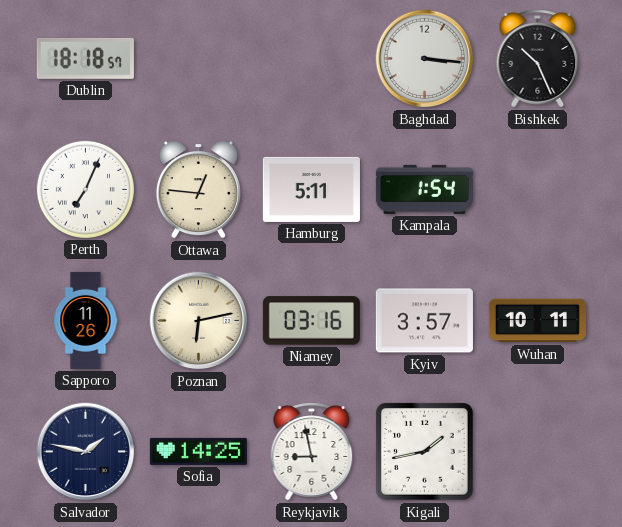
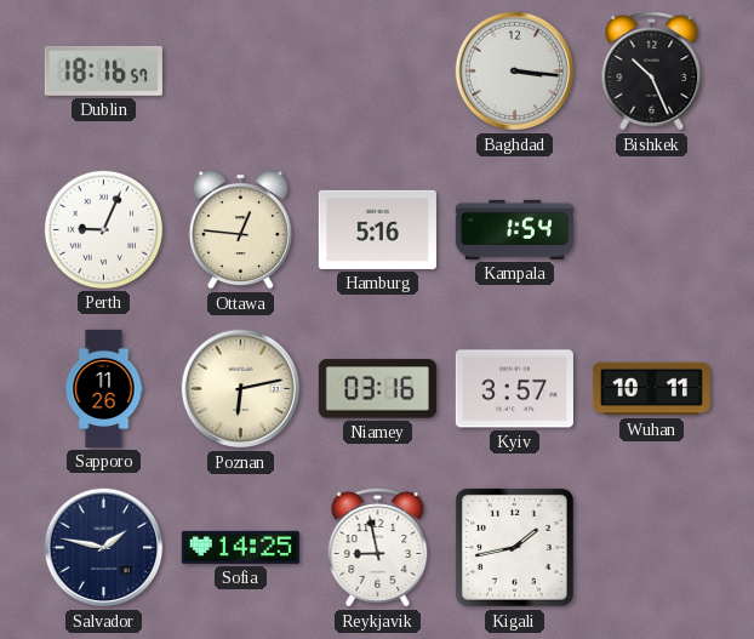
Dublin: 18:18 -> 18:16
Perth: 7:04 -> 9:04
Hamburg: 5:11 -> 5:16
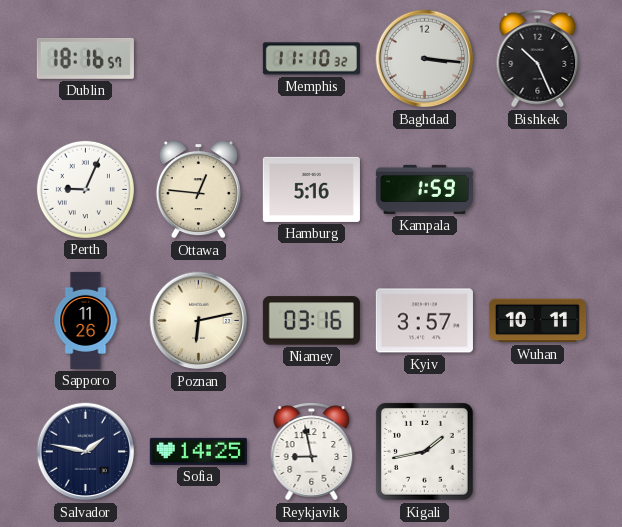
Memphis: none -> 11:10
Kampala: 1:54 -> 1:59
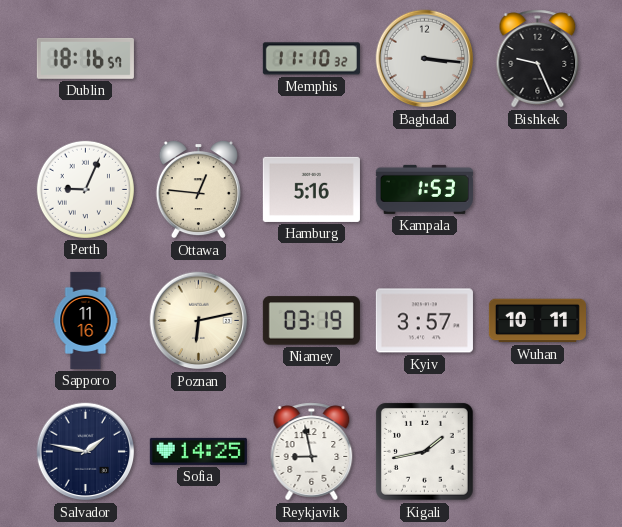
Bishkek: 10:26 -> 9:26
Kampala: 1:59 -> 1:53
Sapporo: 11:26 -> 11:16
Niamey: 03:16 -> 03:19
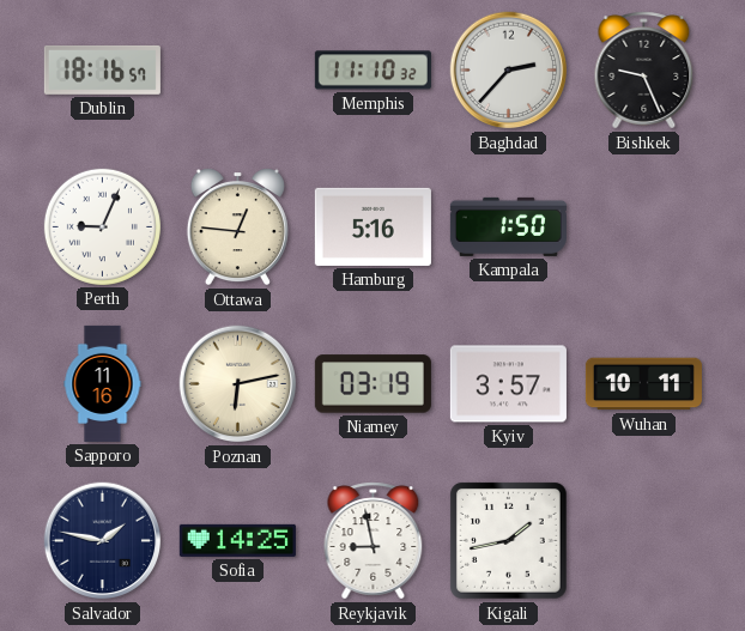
Baghdad: 3:16 -> 2:37
Kampala: 1:53 -> 1:50
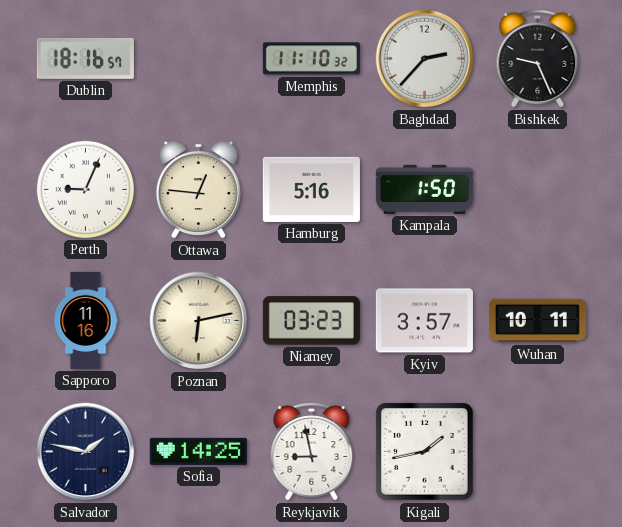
Niamey: 03:19 -> 03:23
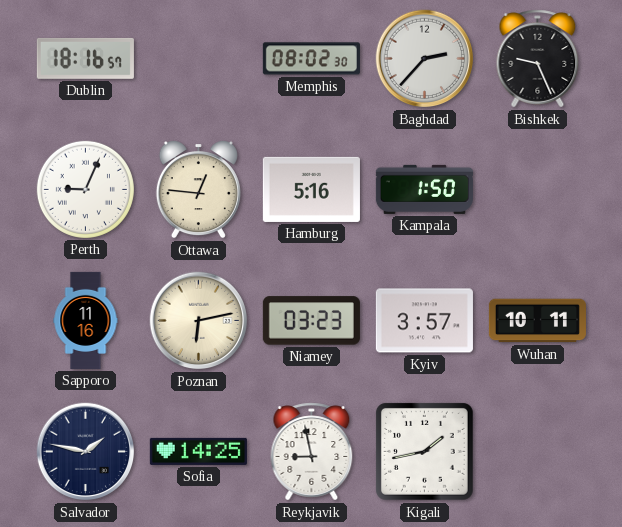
Memphis: 11:10 -> 08:02
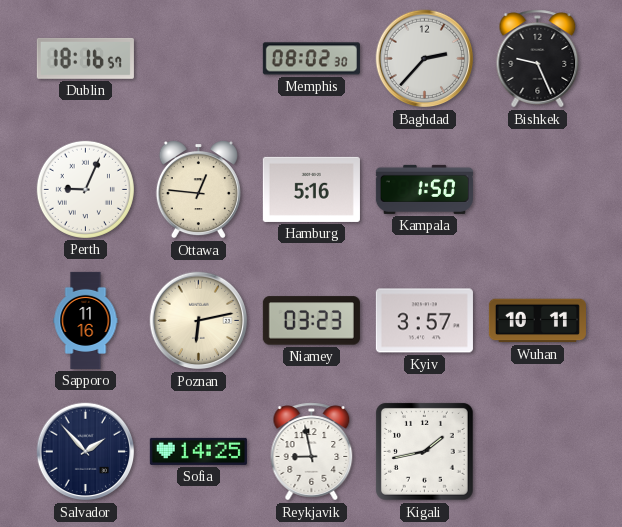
Salvador: 1:47 -> 1:53
